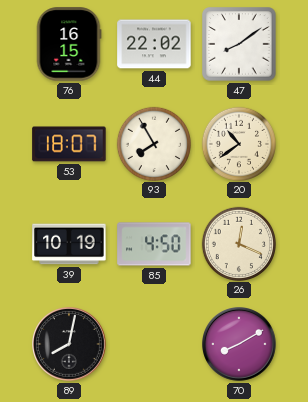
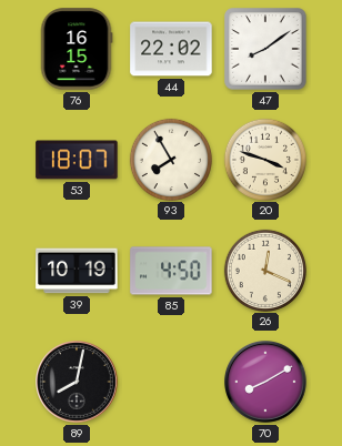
20: 10:39 -> 3:48
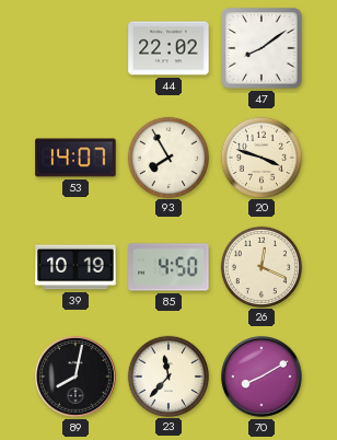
76: 16:15 -> none
53: 18:07 -> 14:07
23: none -> 11:37
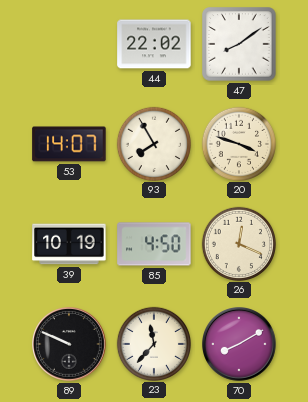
89: 8:02 -> 9:49
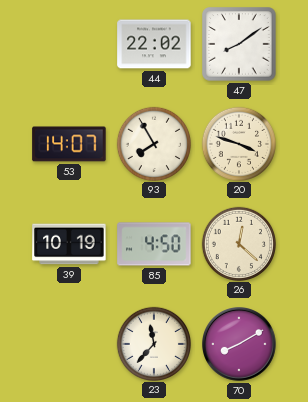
26: 12:19 -> 12:22
89: 9:49 -> none
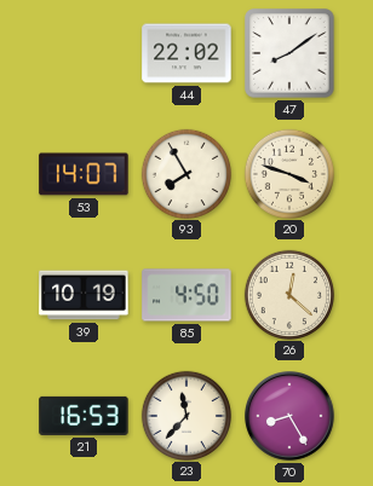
21: none -> 16:53
70: 8:10 -> 8:25
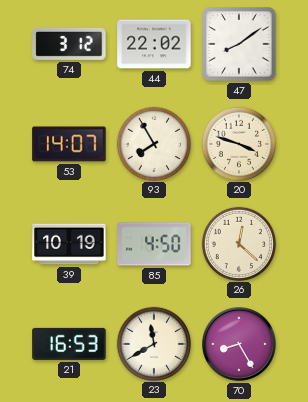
74: none -> 3:12
23: 11:37 -> 11:40
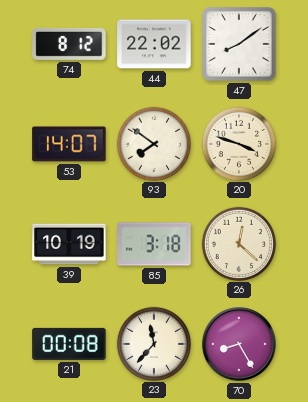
74: 3:12 -> 8:12
93: 7:55 -> 7:51
85: 4:50 -> 3:18
21: 16:53 -> 00:08
23: 11:40 -> 11:37
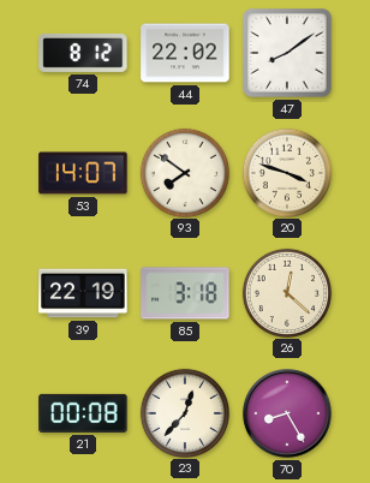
39: 10:19 -> 22:19
23: 11:37 -> 12:37
